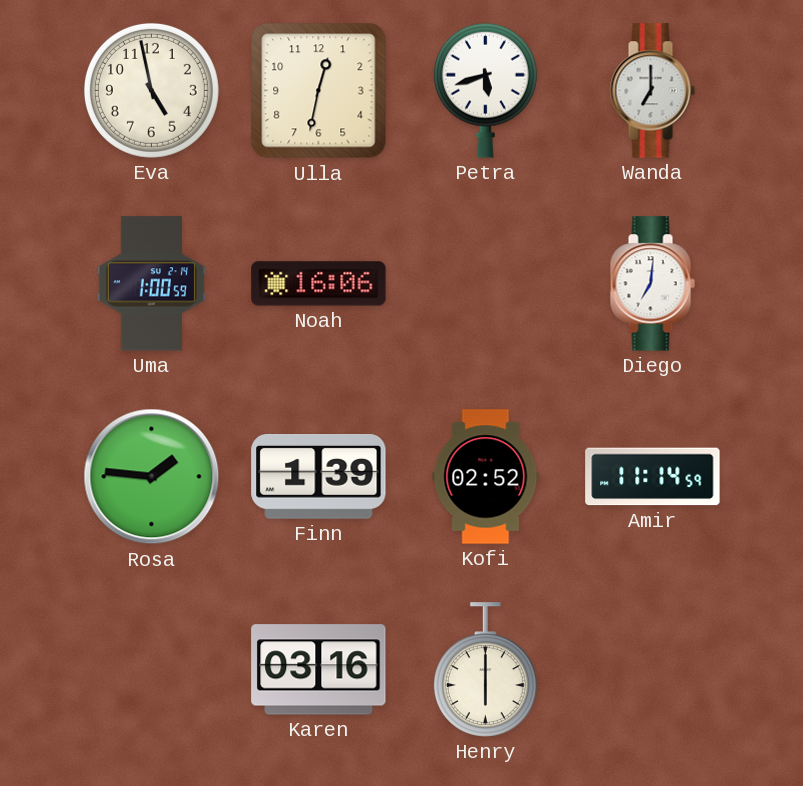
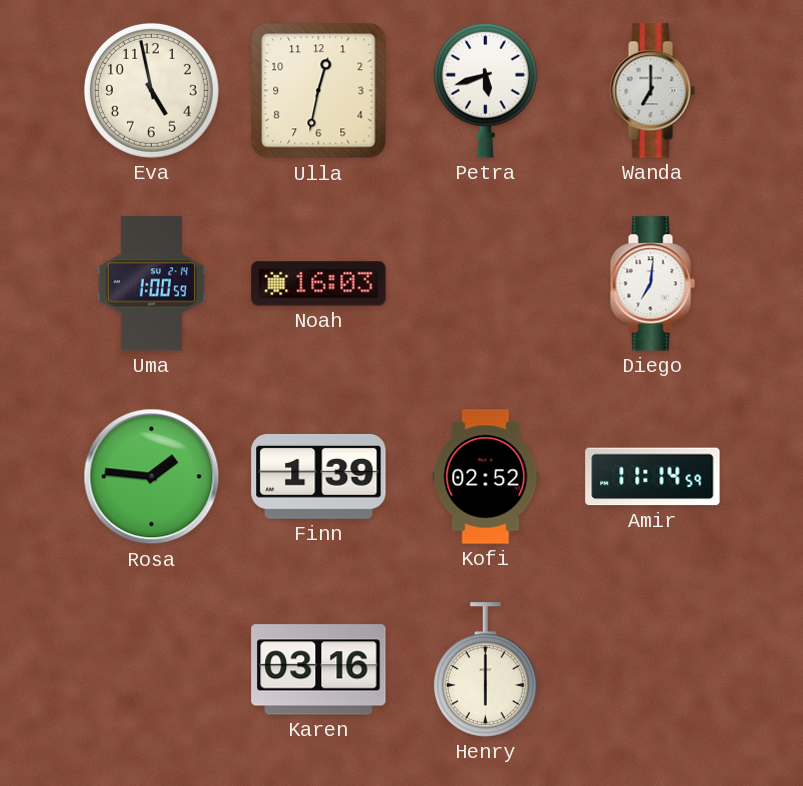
Noah: 16:06 -> 16:03
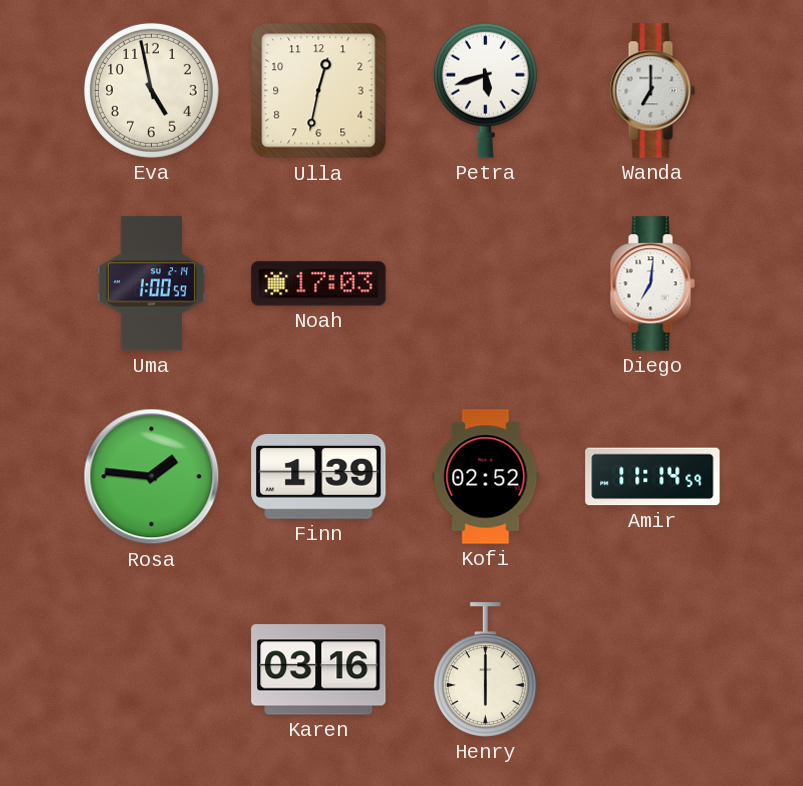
Noah: 16:03 -> 17:03
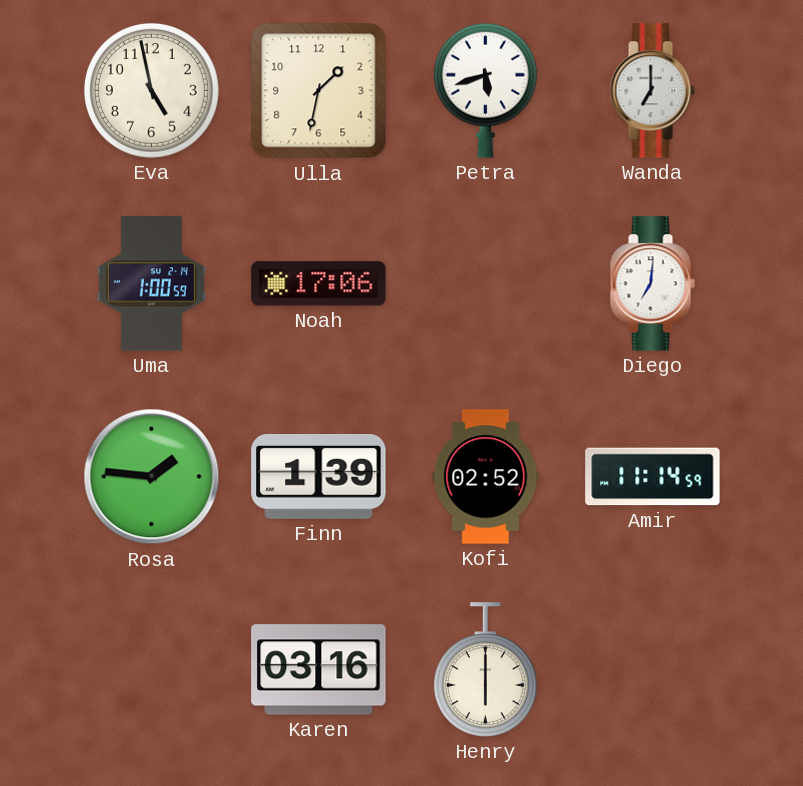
Ulla: 12:32 -> 1:32
Noah: 17:03 -> 17:06
